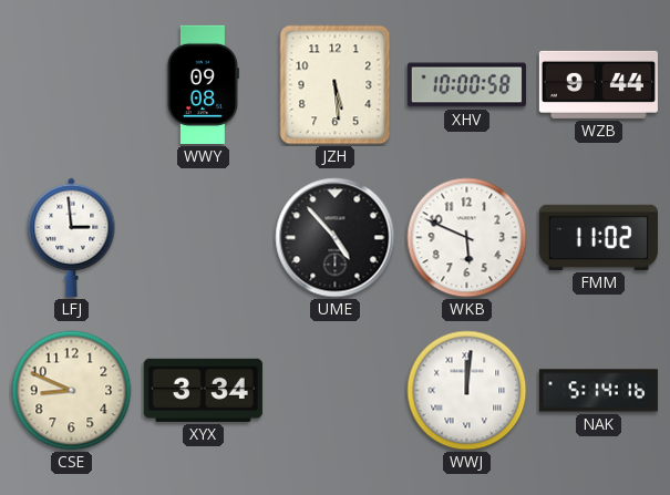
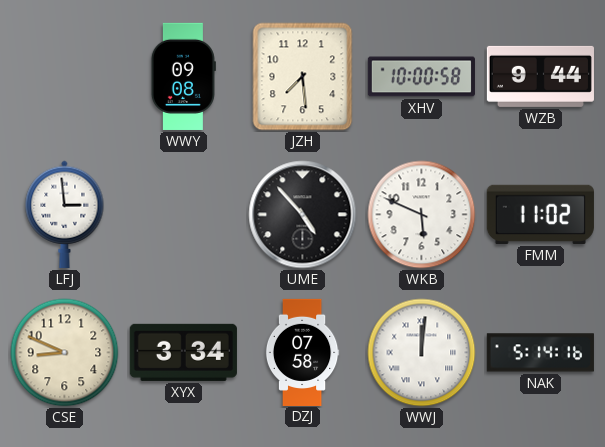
JZH: 5:29 -> 7:29
DZJ: none -> 07:58
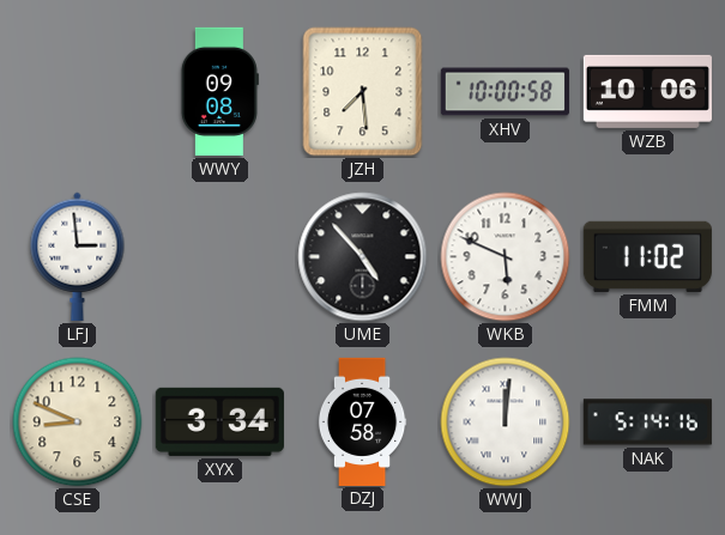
WZB: 9:44 -> 10:06
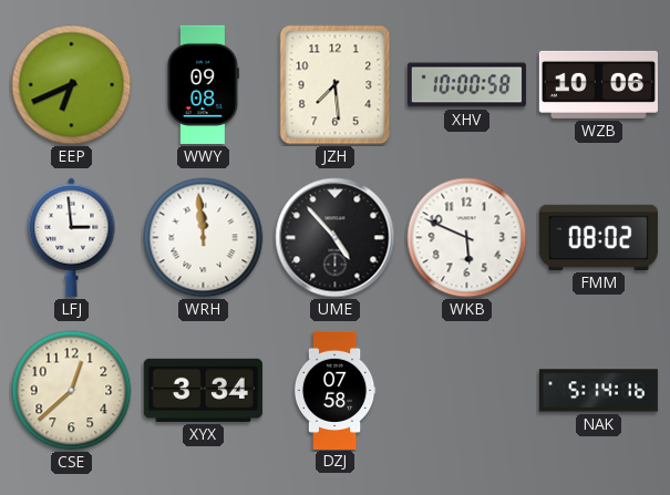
EEP: none -> 6:41
WRH: none -> 11:59
FMM: 11:02 -> 08:02
CSE: 8:49 -> 12:38
WWJ: 12:01 -> none
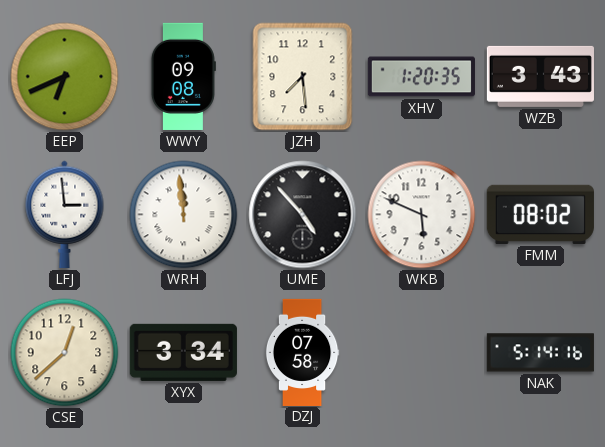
XHV: 10:00 -> 1:20
WZB: 10:06 -> 3:43
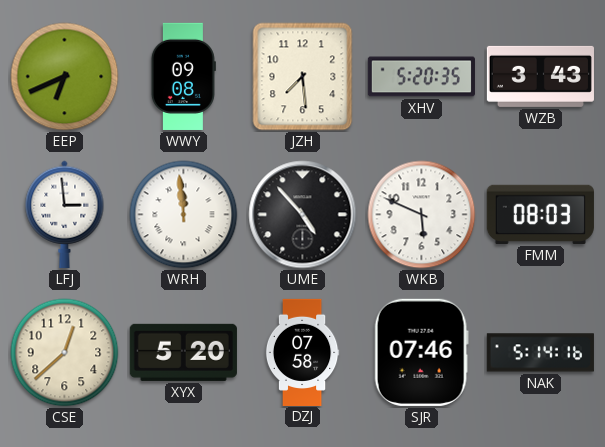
XHV: 1:20 -> 5:20
FMM: 08:02 -> 08:03
XYX: 3:34 -> 5:20
SJR: none -> 07:46
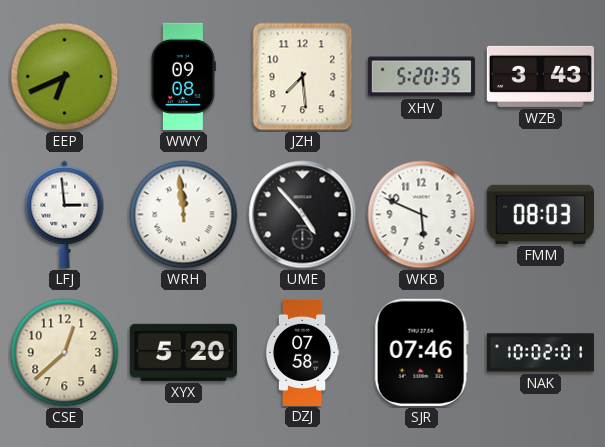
NAK: 5:14 -> 10:02
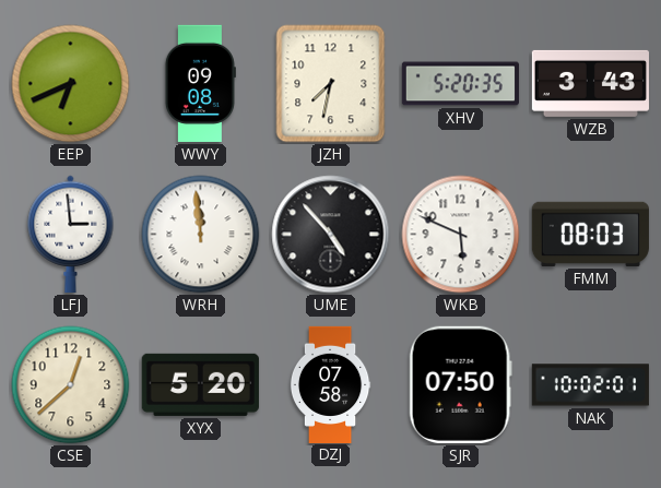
JZH: 7:29 -> 7:32
SJR: 07:46 -> 07:50
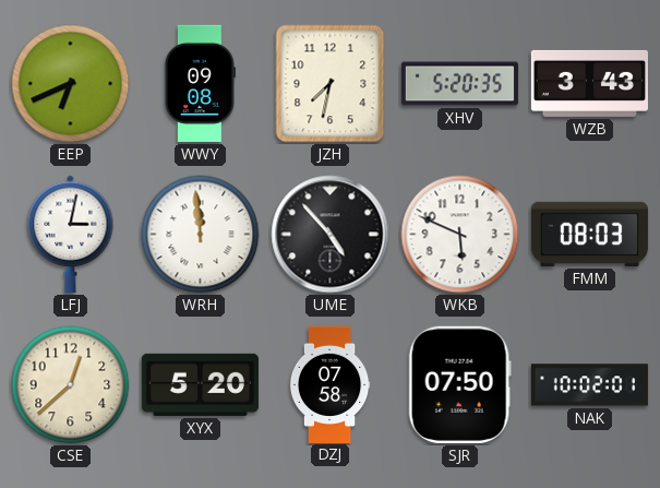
LFJ: 2:59 -> 3:02
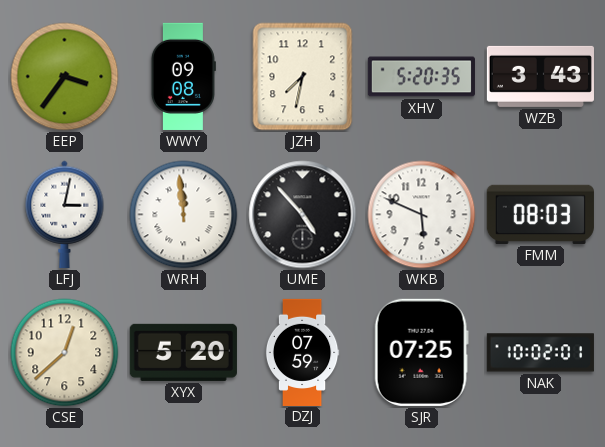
EEP: 6:41 -> 3:36
DZJ: 07:58 -> 07:59
SJR: 07:50 -> 07:25
